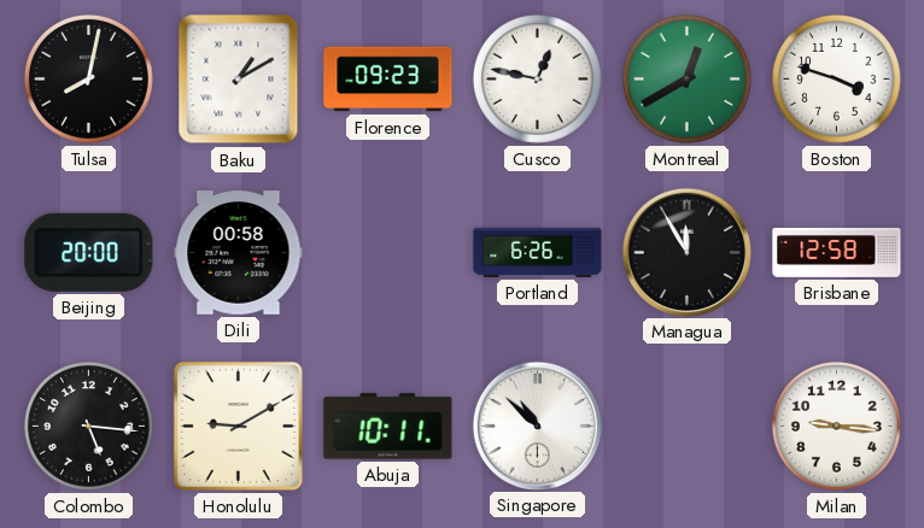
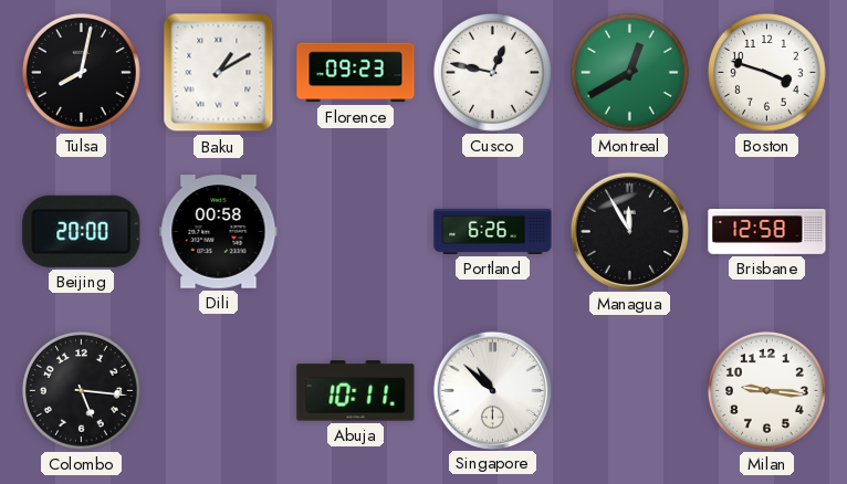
Honolulu: 9:10 -> none
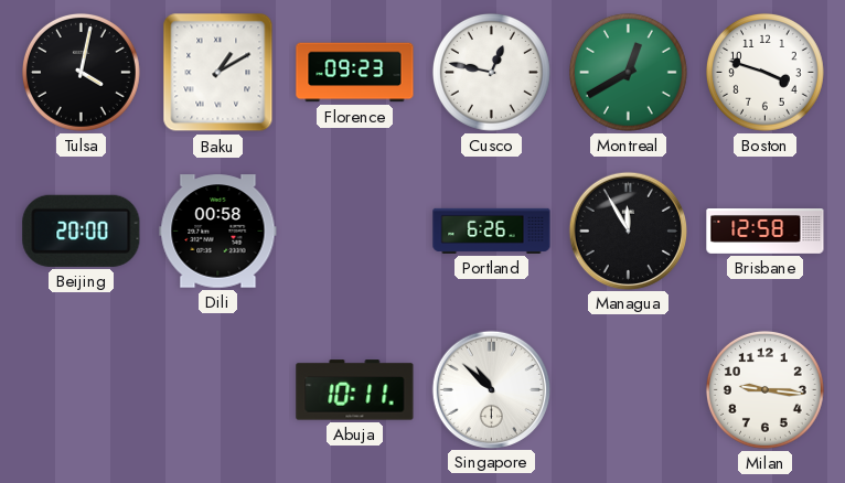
Tulsa: 8:02 -> 4:02
Colombo: 5:16 -> none
